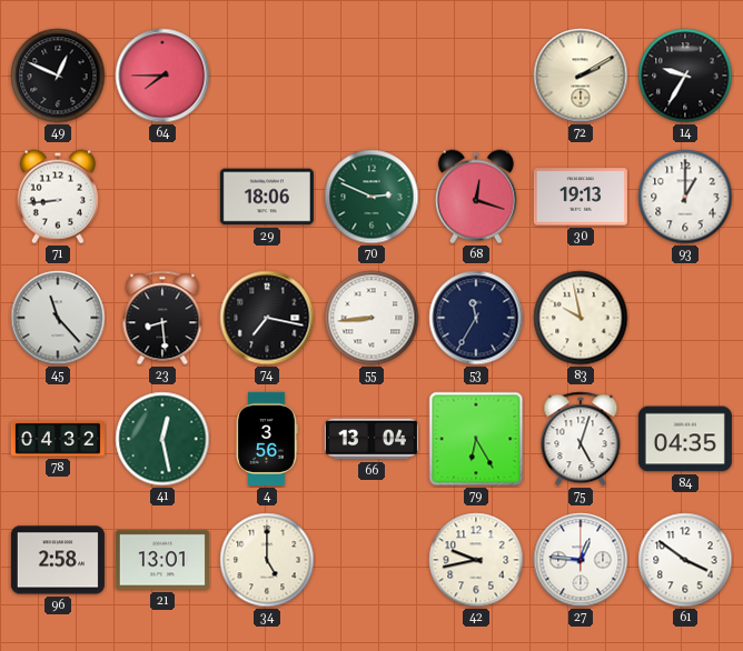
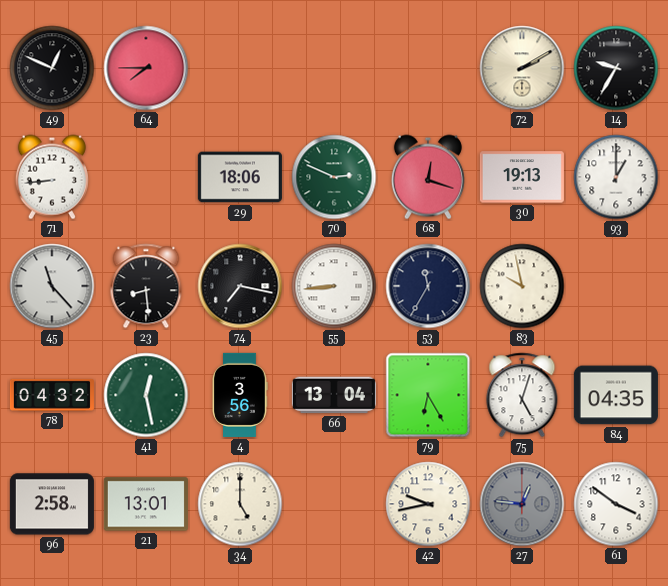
27 dial: white -> grey
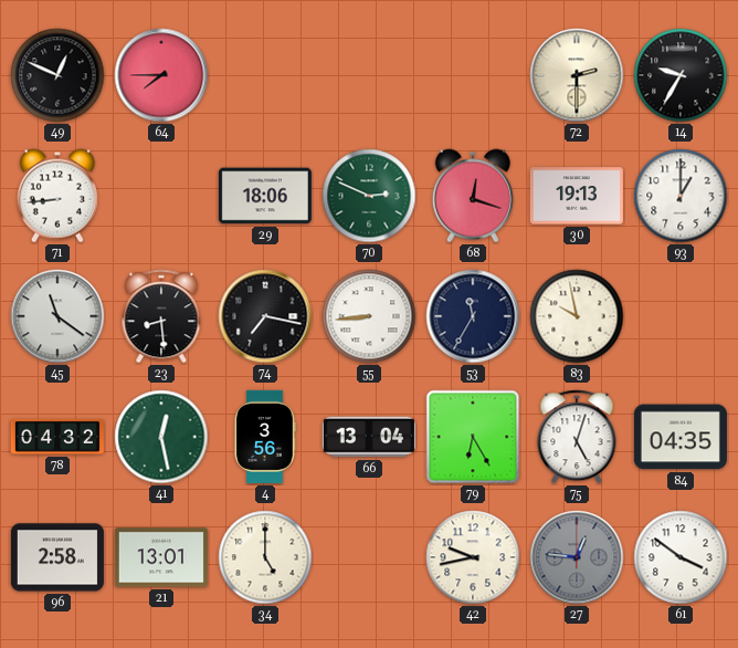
72: 2:10 -> 2:30
45: 11:23 -> 11:21
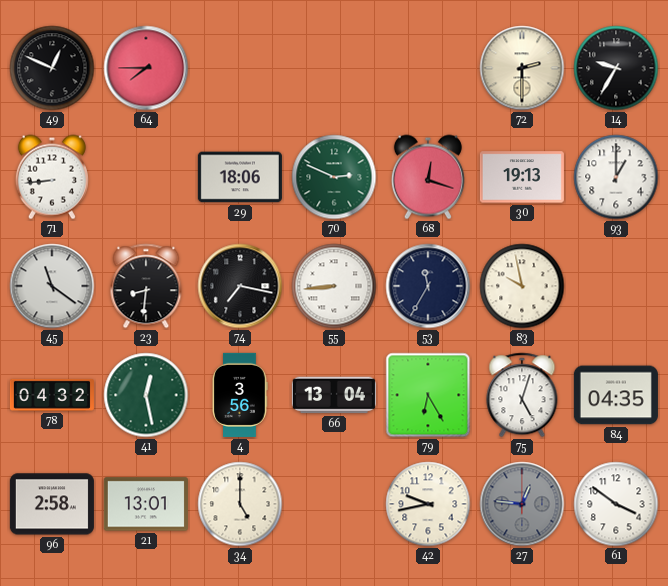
23: 8:29 -> 8:31
